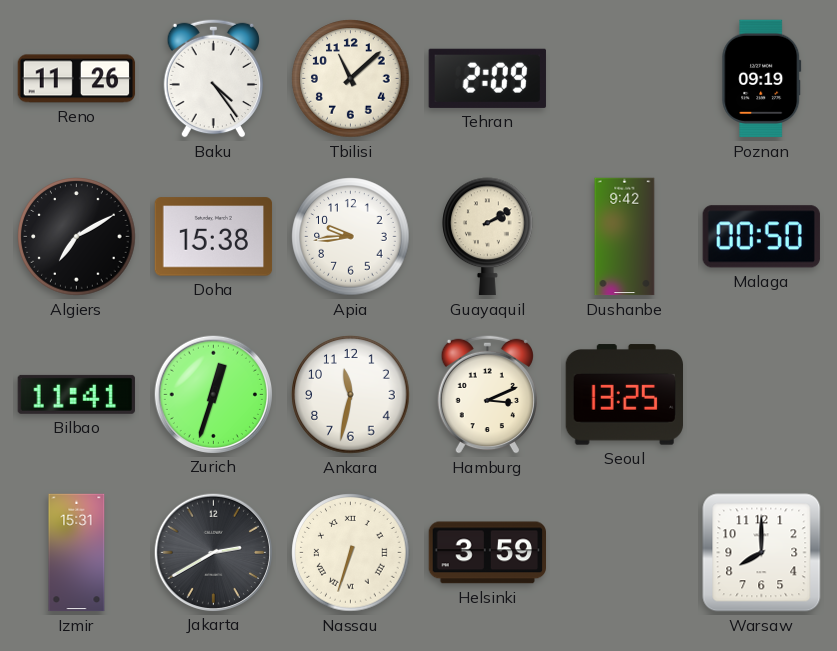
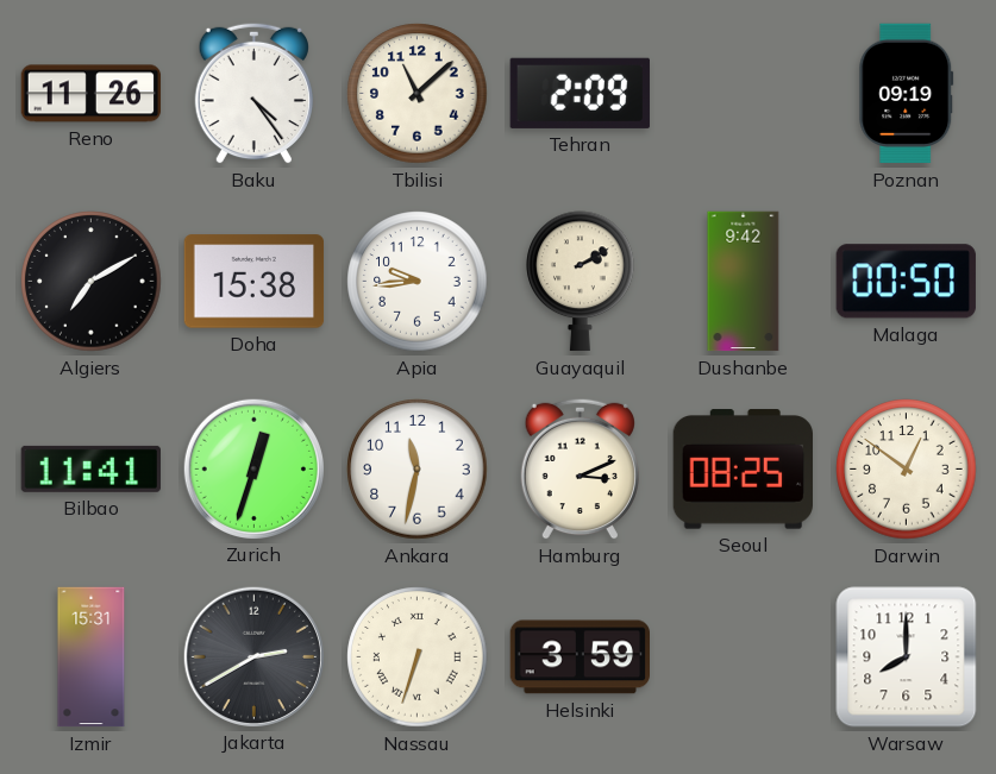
Seoul: 13:25 -> 08:25
Darwin: none -> 12:51
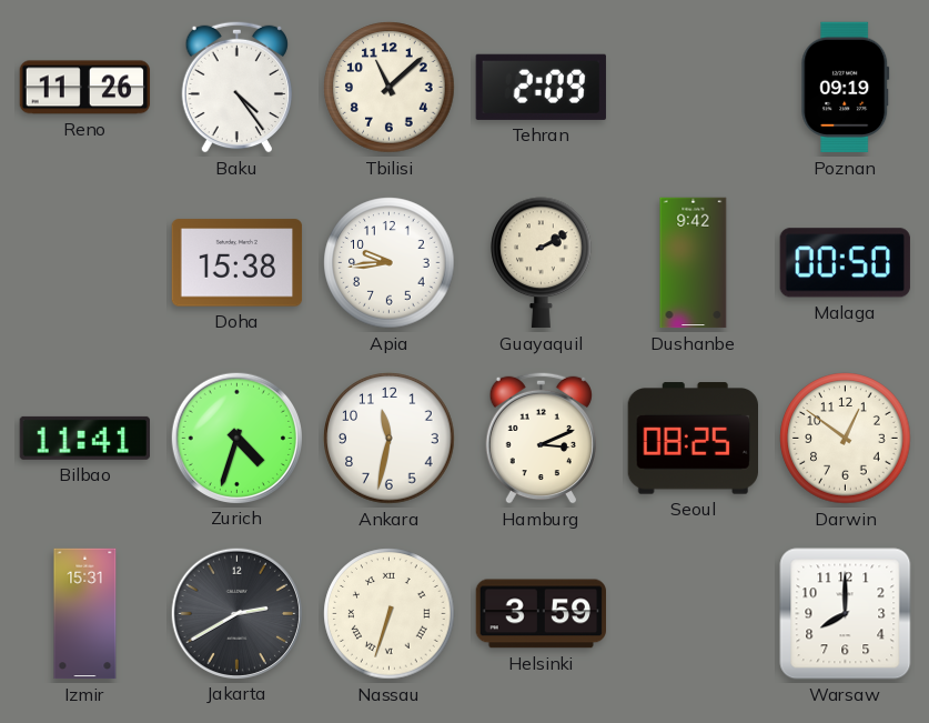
Algiers: 7:10 -> none
Zurich: 12:33 -> 4:33
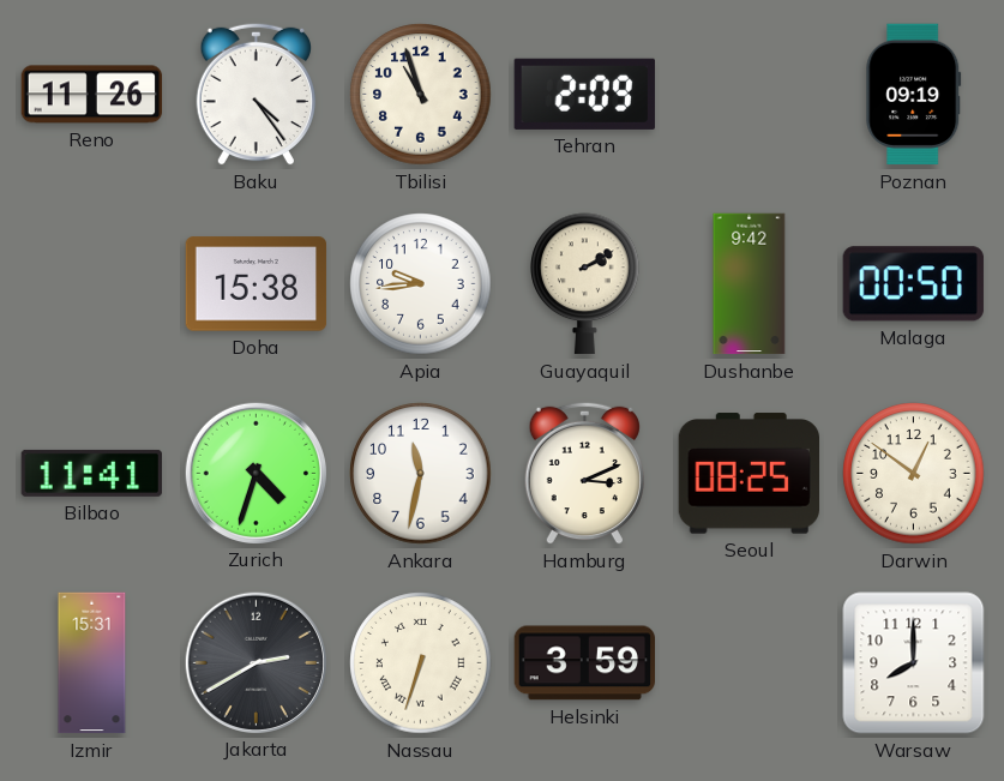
Tbilisi: 11:08 -> 10:57
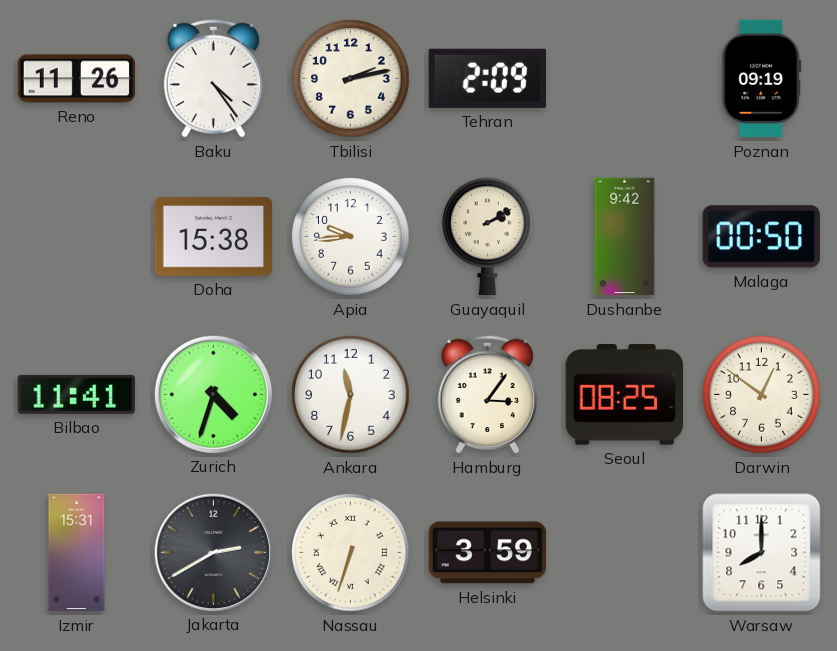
Tbilisi: 10:57 -> 2:13
Hamburg: 3:11 -> 3:06
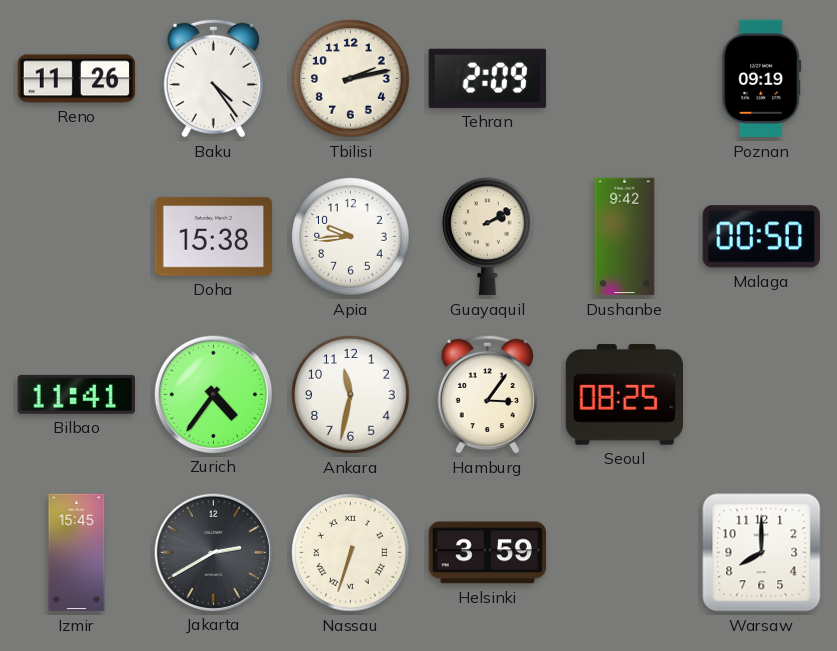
Zurich: 4:33 -> 4:36
Darwin: 12:51 -> none
Izmir: 15:31 -> 15:45
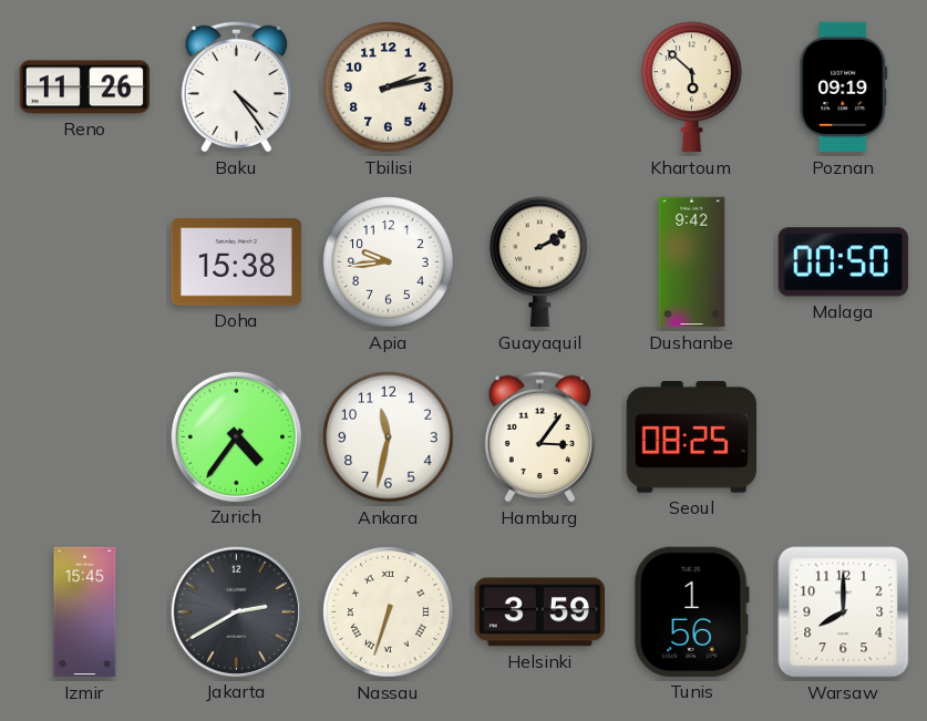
Tehran: 2:09 -> none
Khartoum: none -> 5:52
Bilbao: 11:41 -> none
Tunis: none -> 1:56
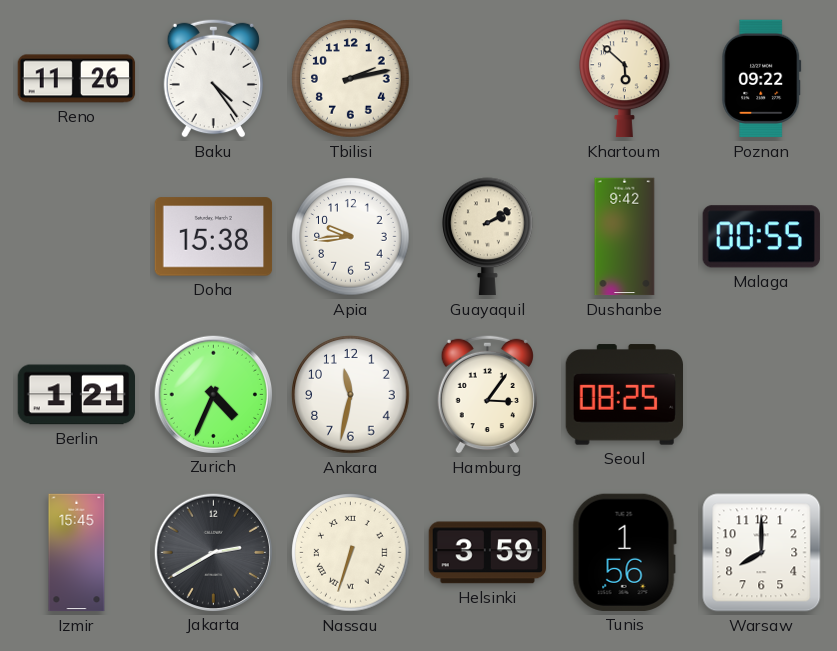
Poznan: 09:19 -> 09:22
Malaga: 00:50 -> 00:55
Berlin: none -> 1:21
Zurich: 4:36 -> 4:34
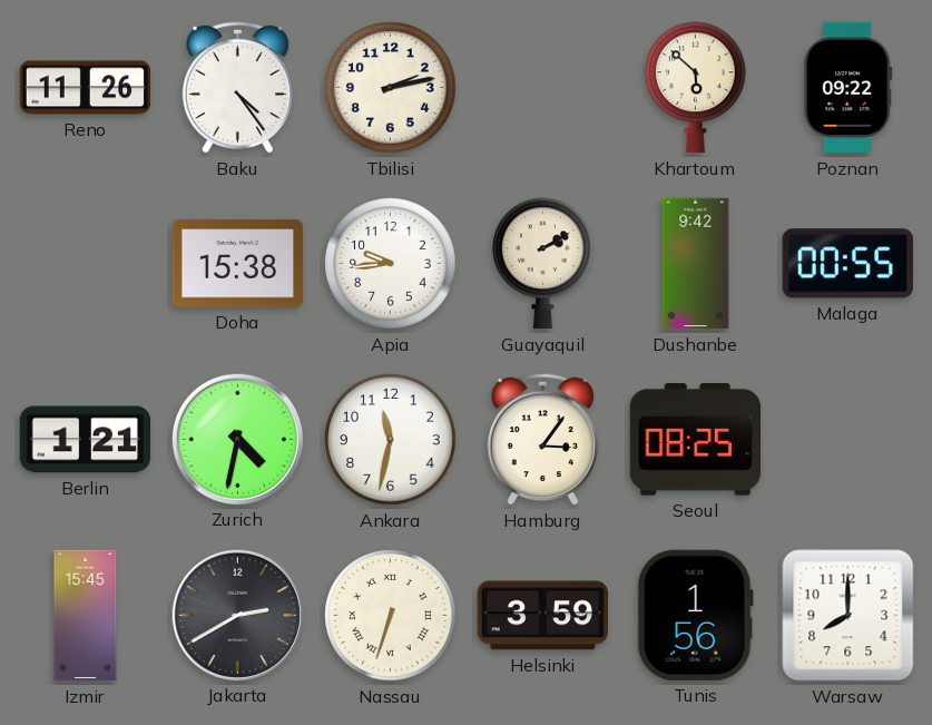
Zurich: 4:34 -> 4:32
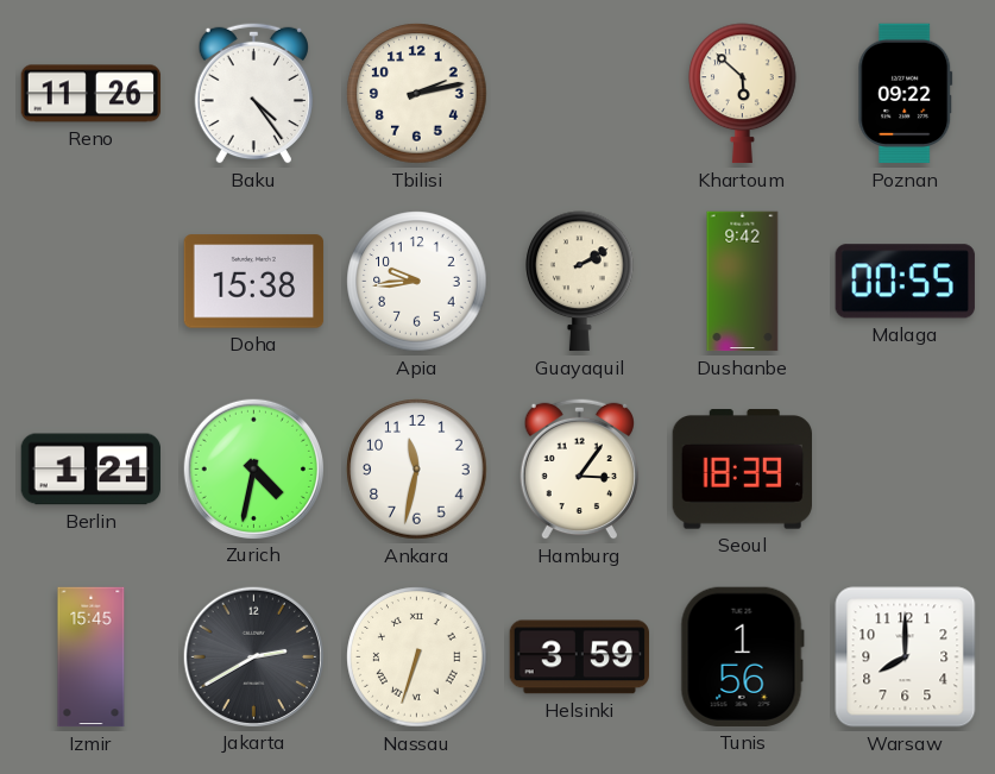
Seoul: 08:25 -> 18:39
